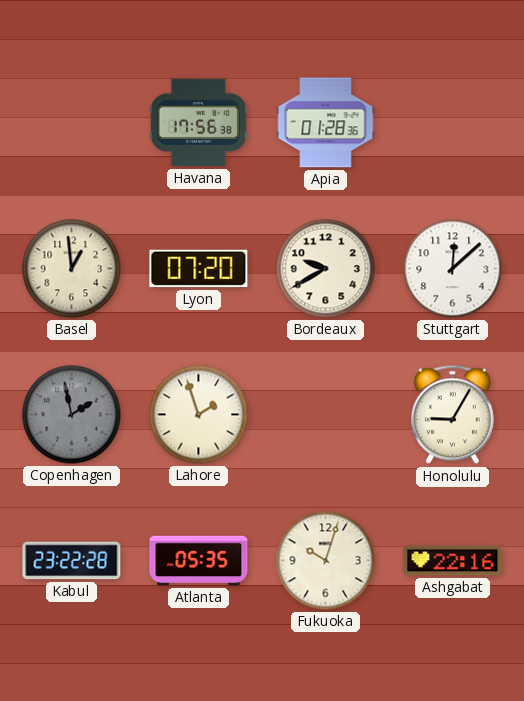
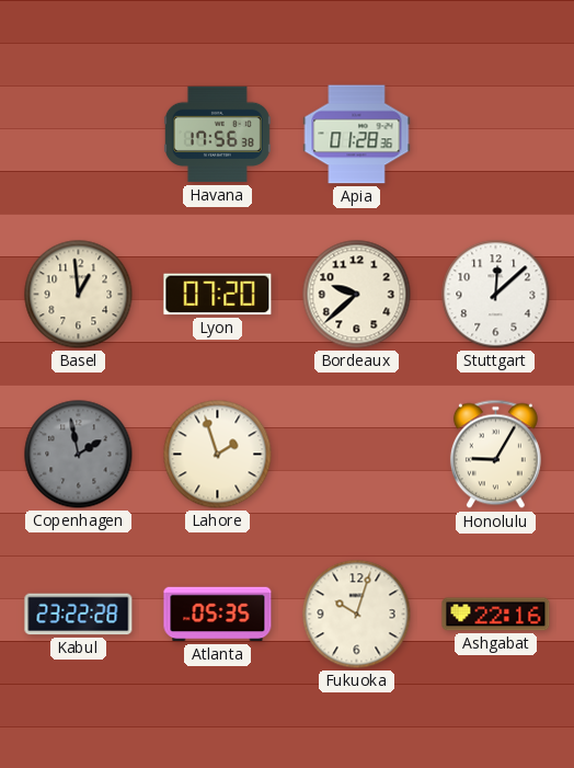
Bordeaux: 9:40 -> 9:38
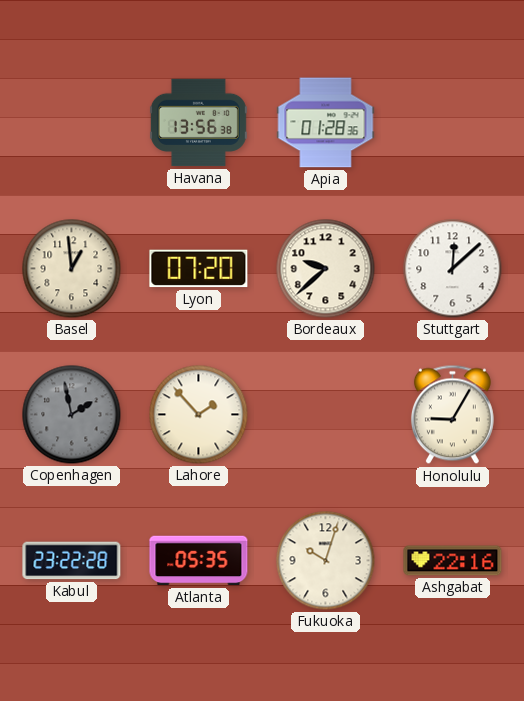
Havana: 17:56 -> 13:56
Lahore: 1:57 -> 1:53
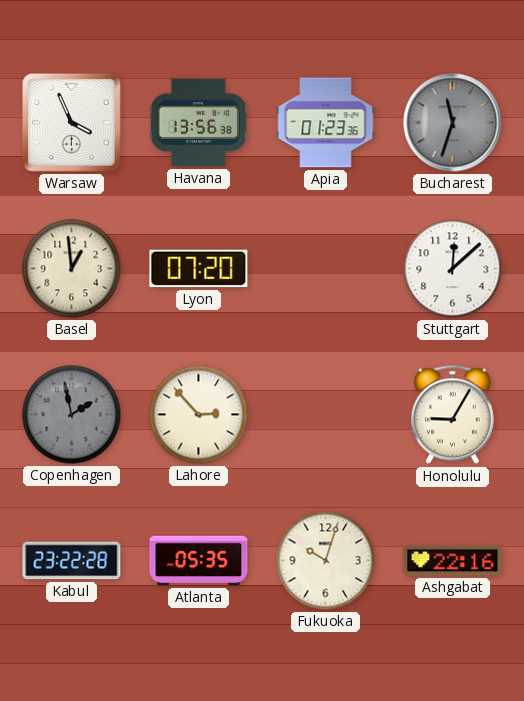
Warsaw: none -> 3:56
Apia: 01:28 -> 01:23
Bucharest: none -> 11:33
Bordeaux: 9:38 -> none
Lahore: 1:53 -> 2:53
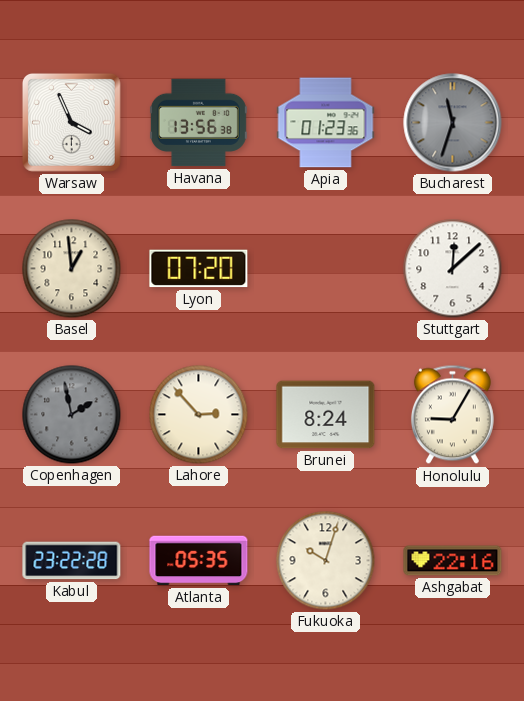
Brunei: none -> 8:24
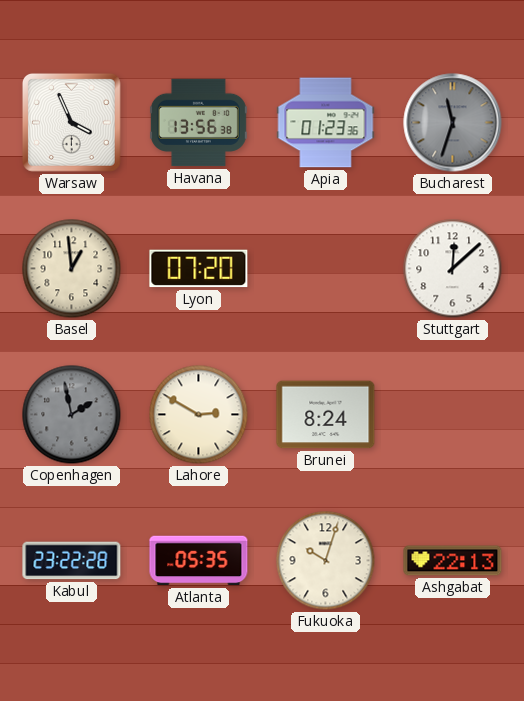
Lahore: 2:53 -> 2:50
Honolulu: 9:05 -> none
Ashgabat: 22:16 -> 22:13
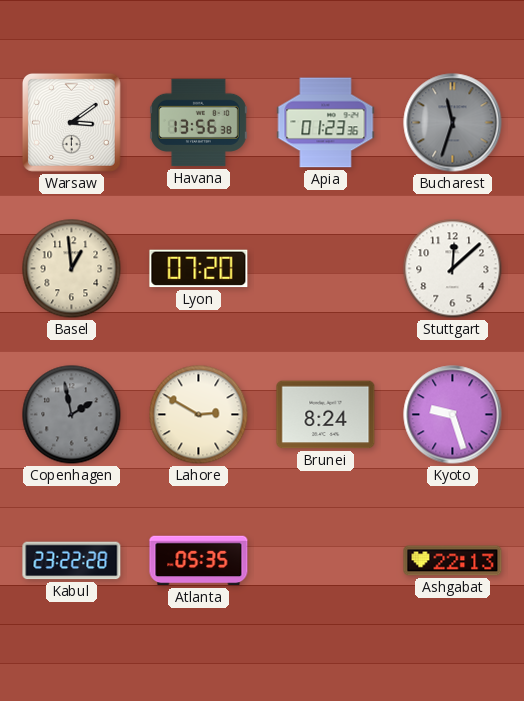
Warsaw: 3:56 -> 3:09
Kyoto: none -> 9:27
Fukuoka: 10:03 -> none
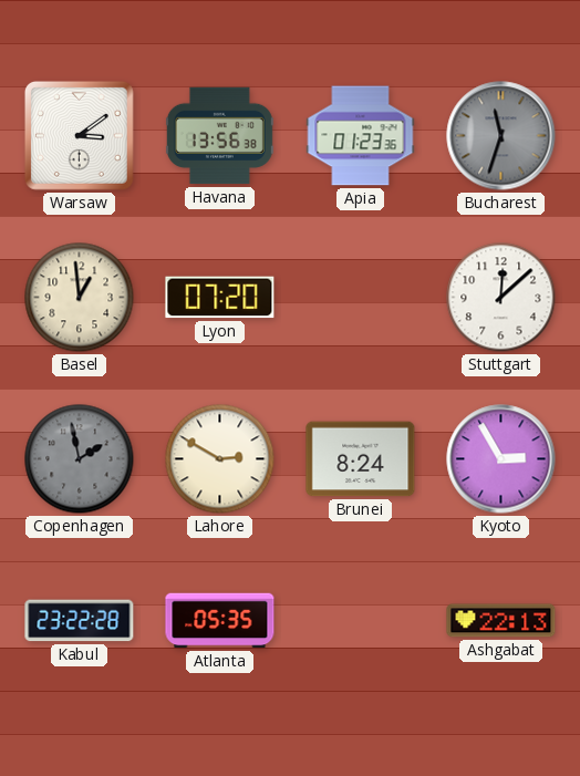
Kyoto: 9:27 -> 2:55
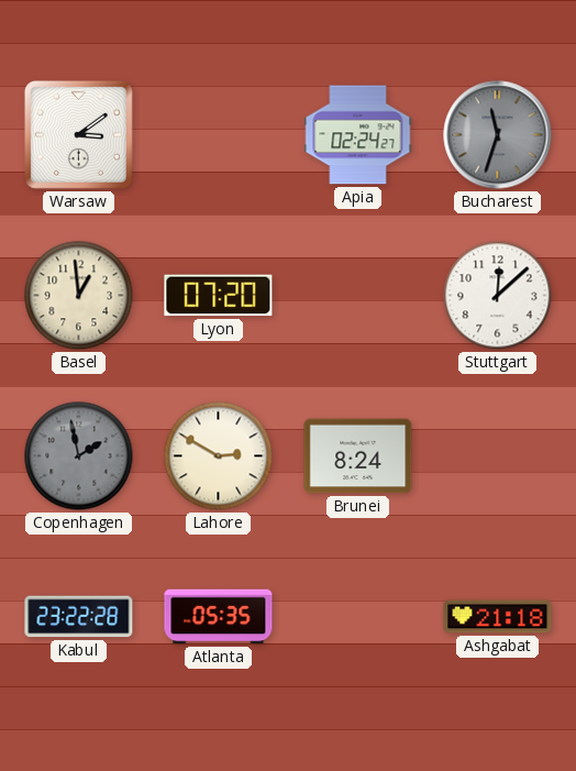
Havana: 13:56 -> none
Apia: 01:23 -> 02:24
Kyoto: 2:55 -> none
Ashgabat: 22:13 -> 21:18
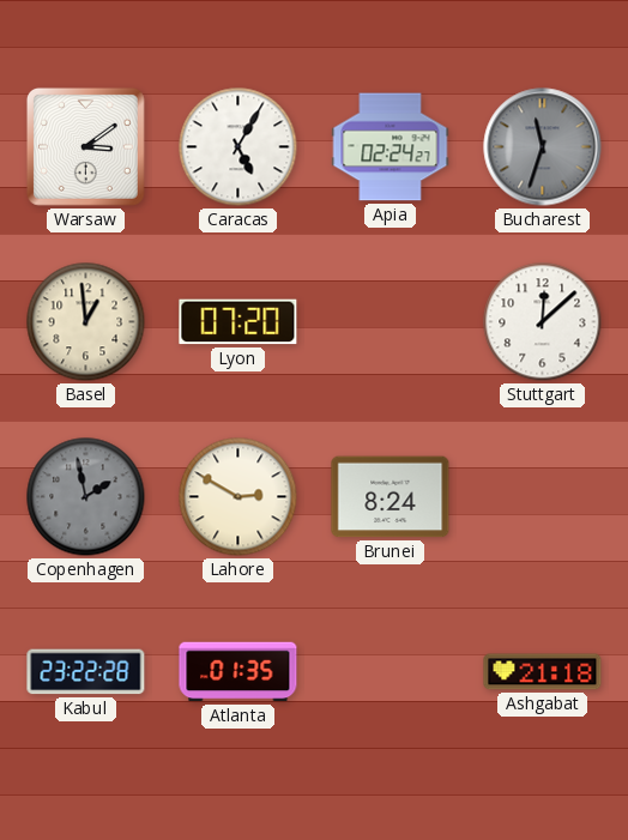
Caracas: none -> 5:05
Atlanta: 05:35 -> 01:35
